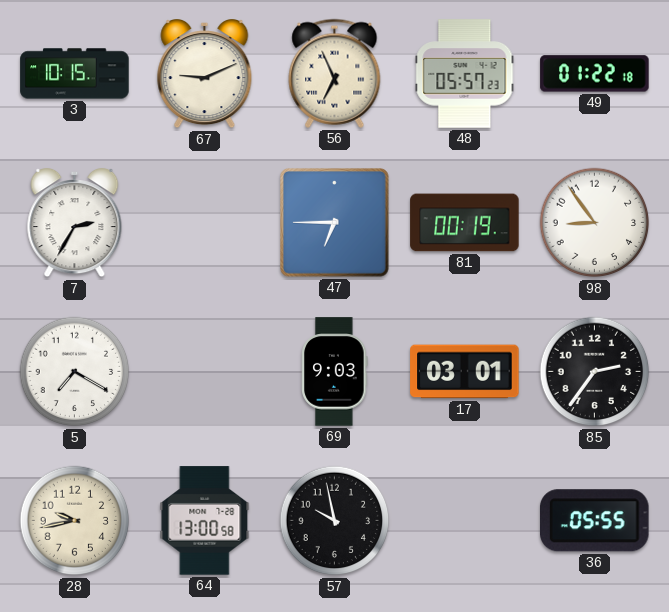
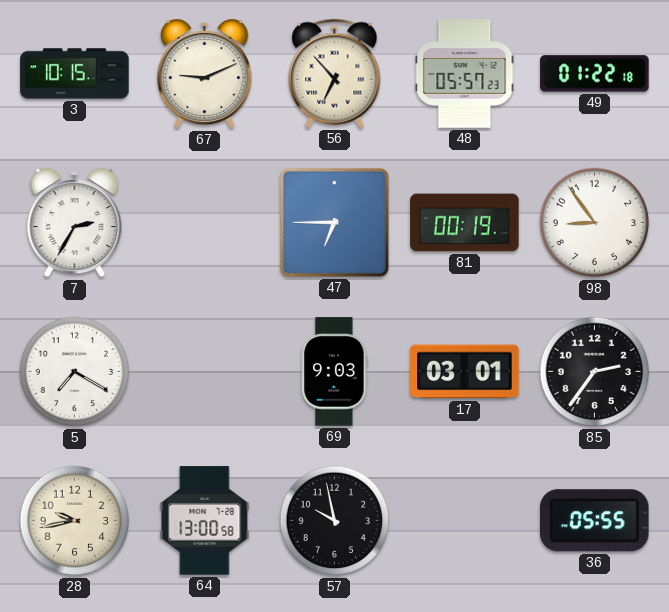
56: 6:56 -> 6:53
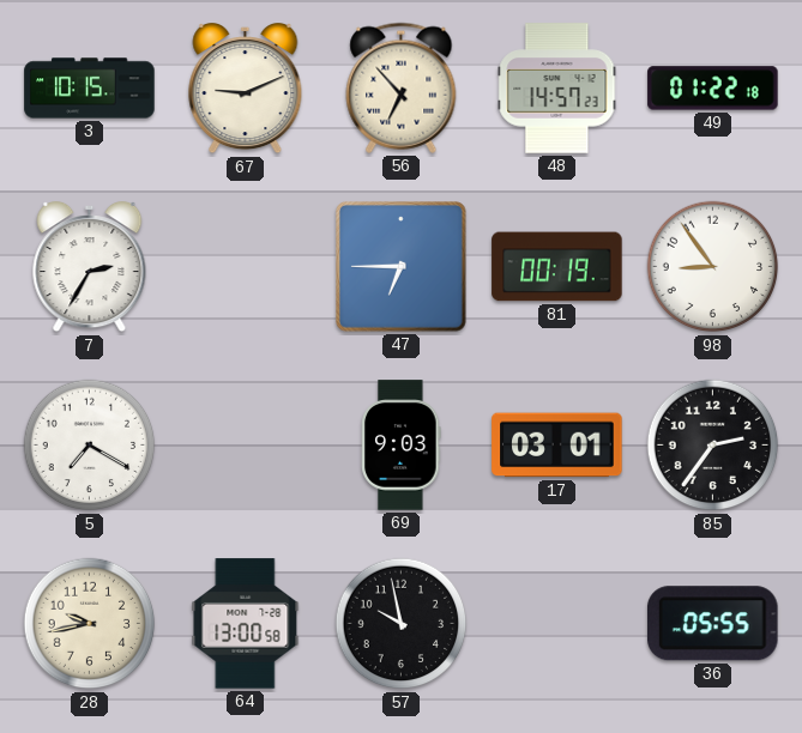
48: 05:57 -> 14:57
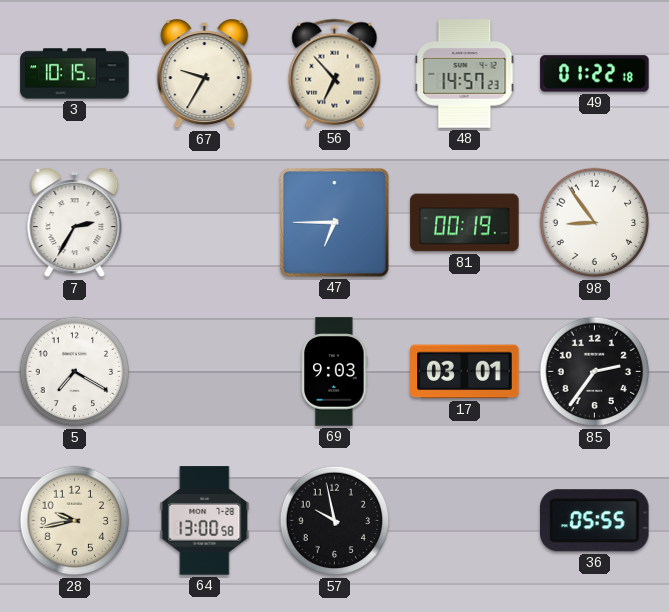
67: 9:11 -> 9:35
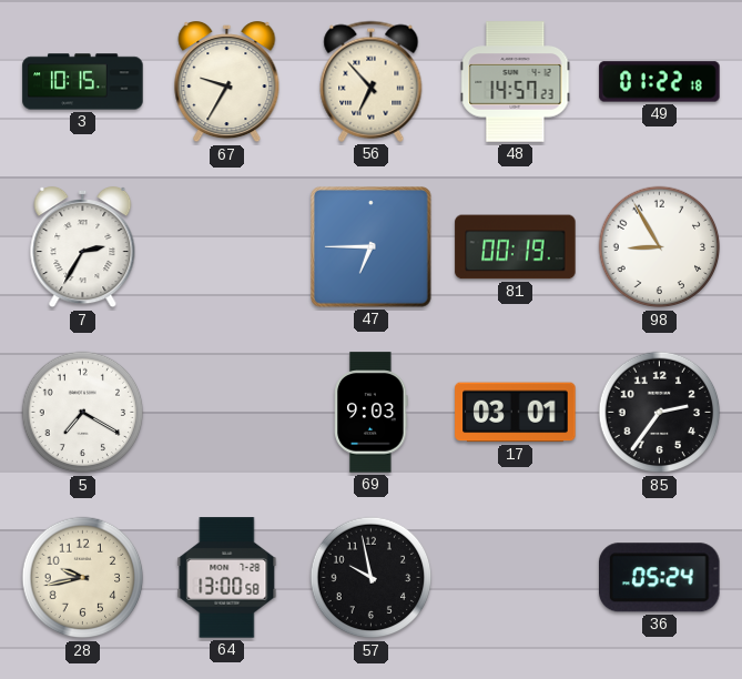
98: 8:54 -> 8:55
36: 05:55 -> 05:24
